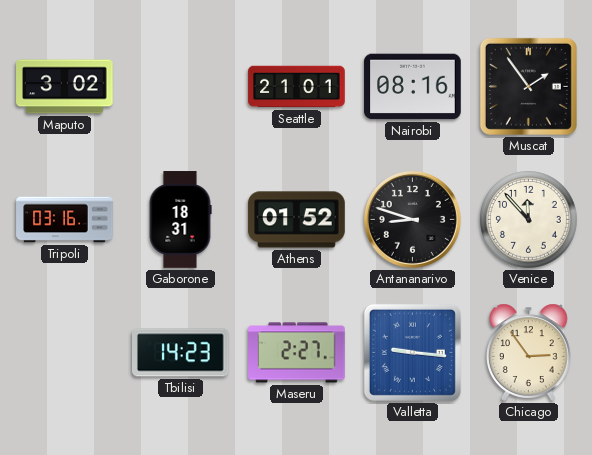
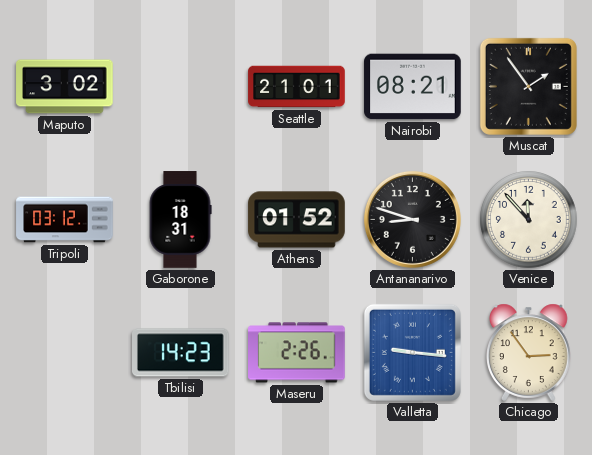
Nairobi: 08:16 -> 08:21
Tripoli: 03:16 -> 03:12
Maseru: 2:27 -> 2:26
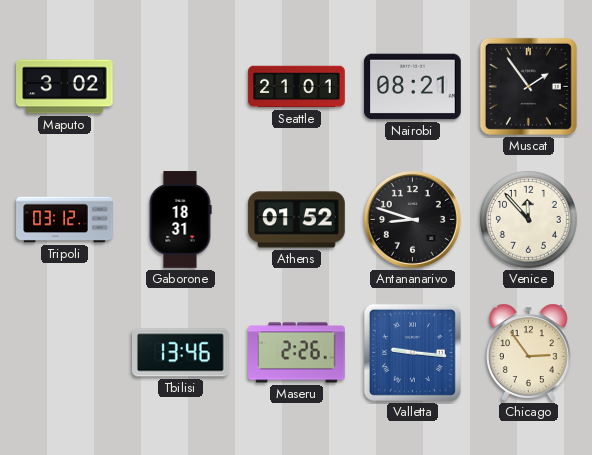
Tbilisi: 14:23 -> 13:46
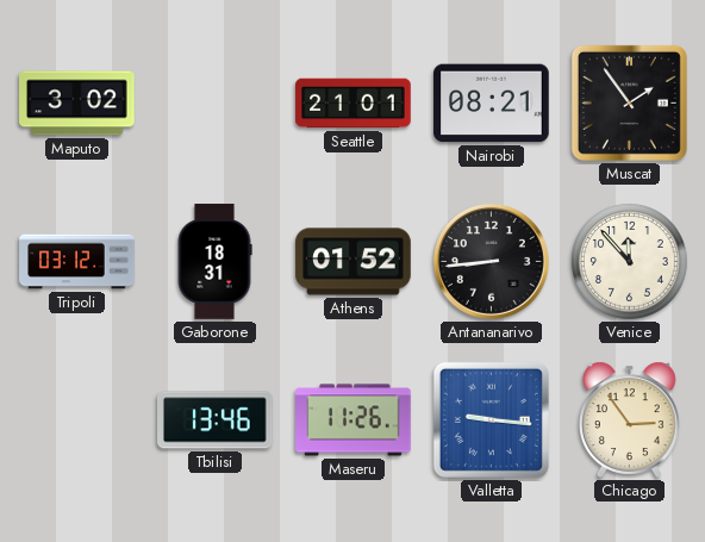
Antananarivo: 8:48 -> 8:44
Maseru: 2:26 -> 11:26
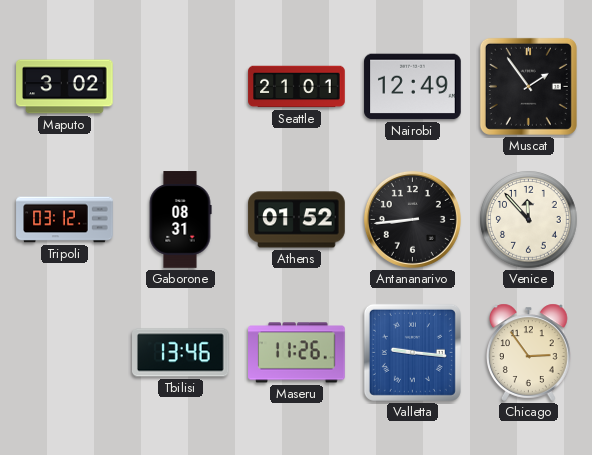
Nairobi: 08:21 -> 12:49
Gaborone: 18:31 -> 08:31
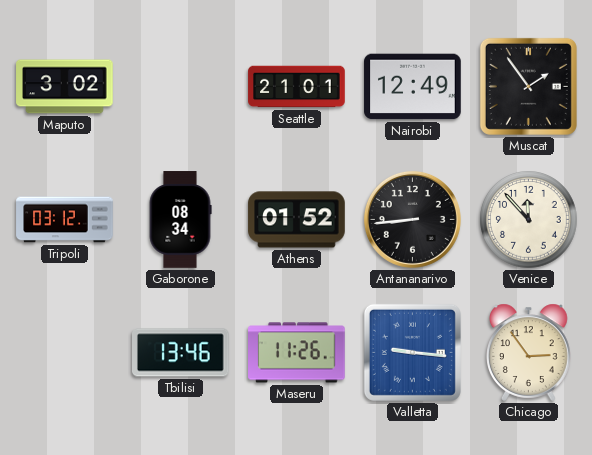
Gaborone: 08:31 -> 08:34
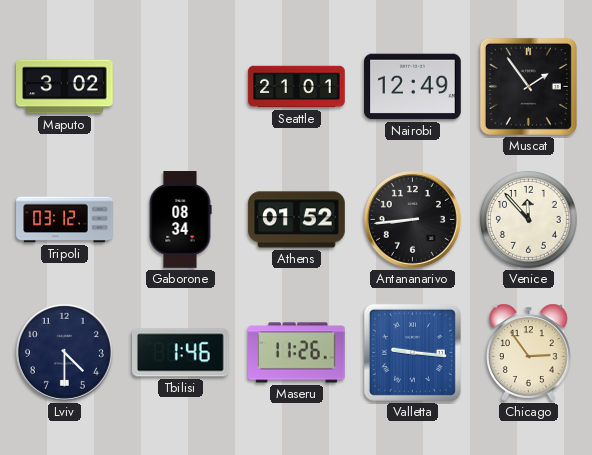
Lviv: none -> 4:30
Tbilisi: 13:46 -> 1:46
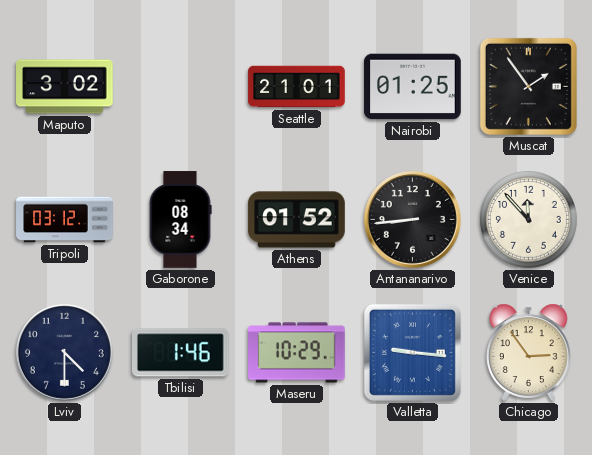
Nairobi: 12:49 -> 01:25
Maseru: 11:26 -> 10:29
